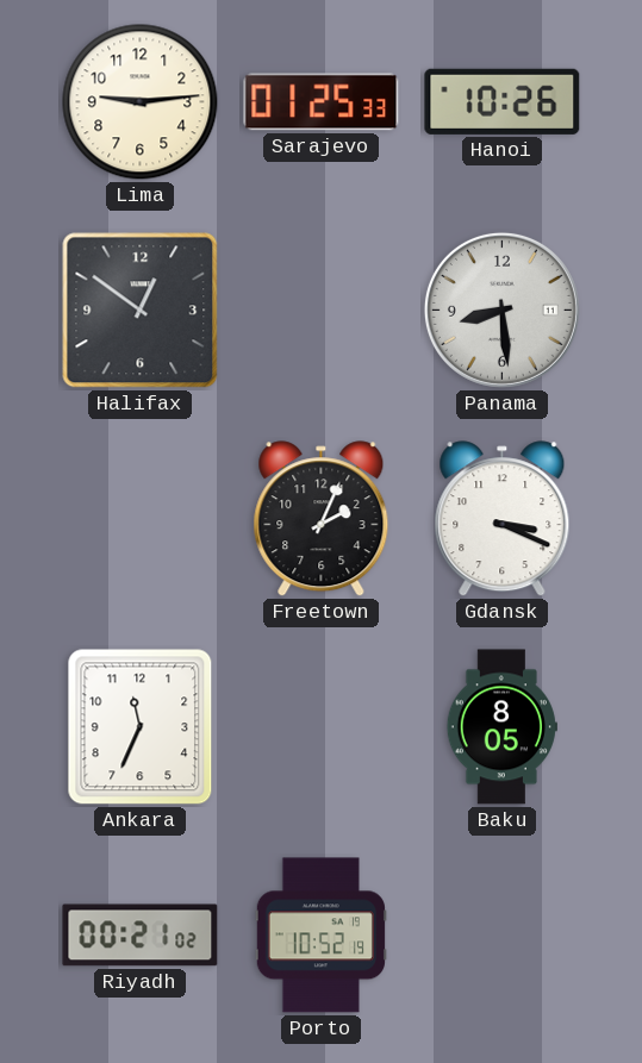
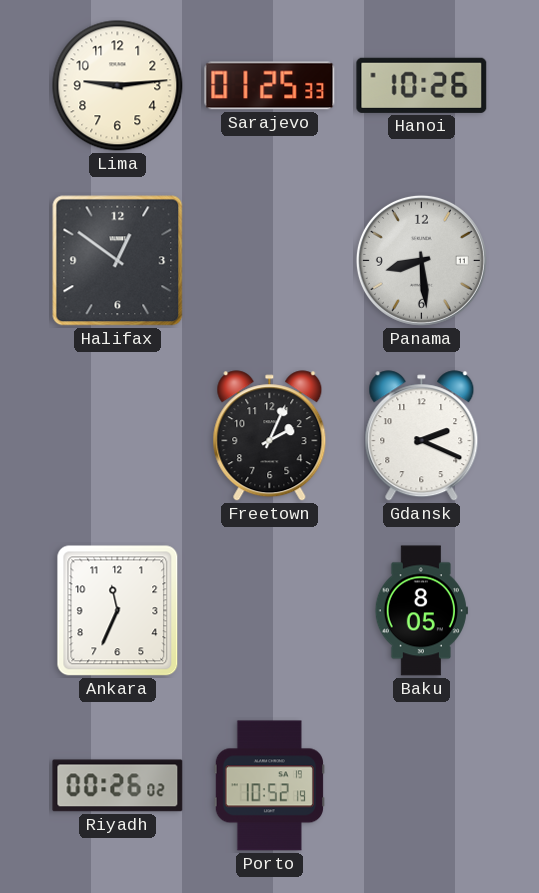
Gdansk: 3:19 -> 2:19
Riyadh: 00:21 -> 00:26
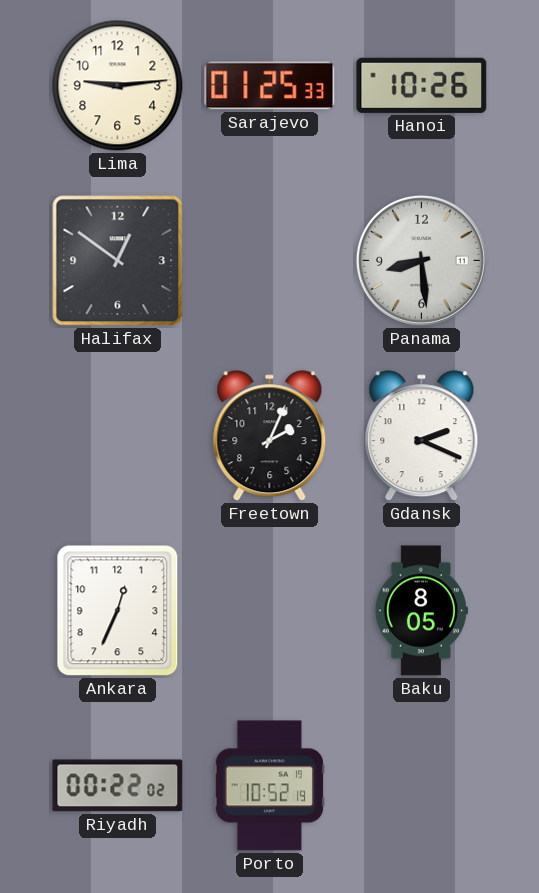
Ankara: 11:34 -> 12:34
Riyadh: 00:26 -> 00:22
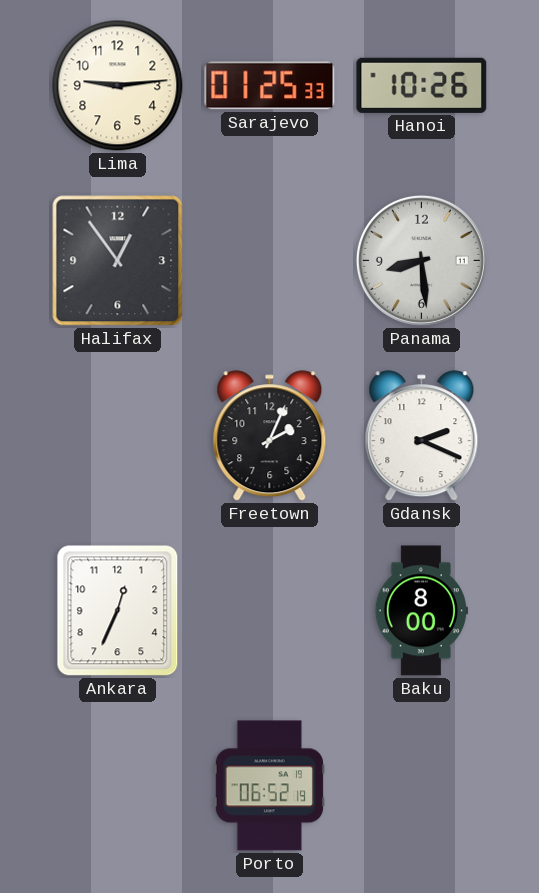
Halifax: 12:51 -> 12:54
Baku: 8:05 -> 8:00
Riyadh: 00:22 -> none
Porto: 10:52 -> 06:52
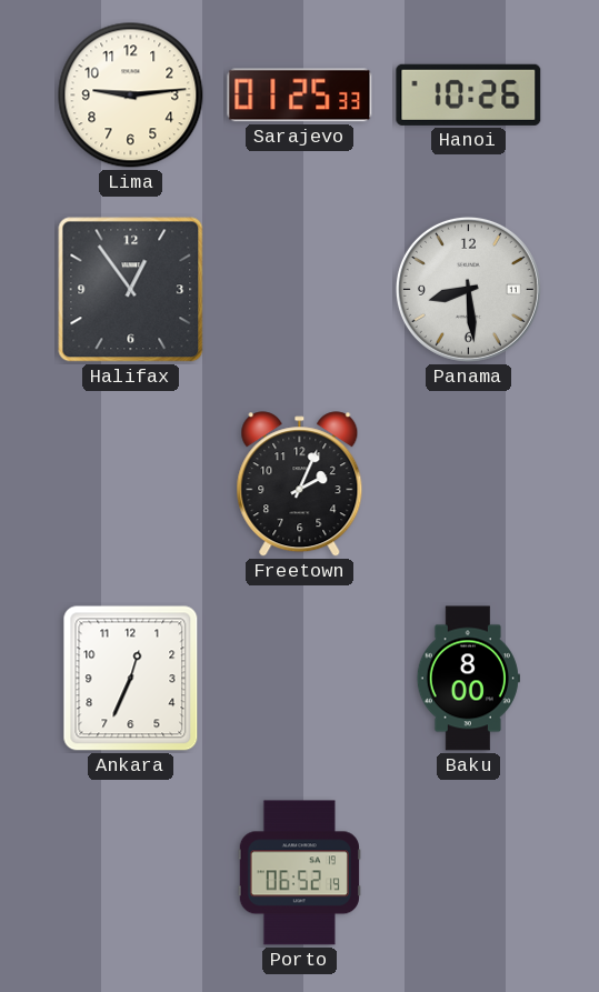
Gdansk: 2:19 -> none
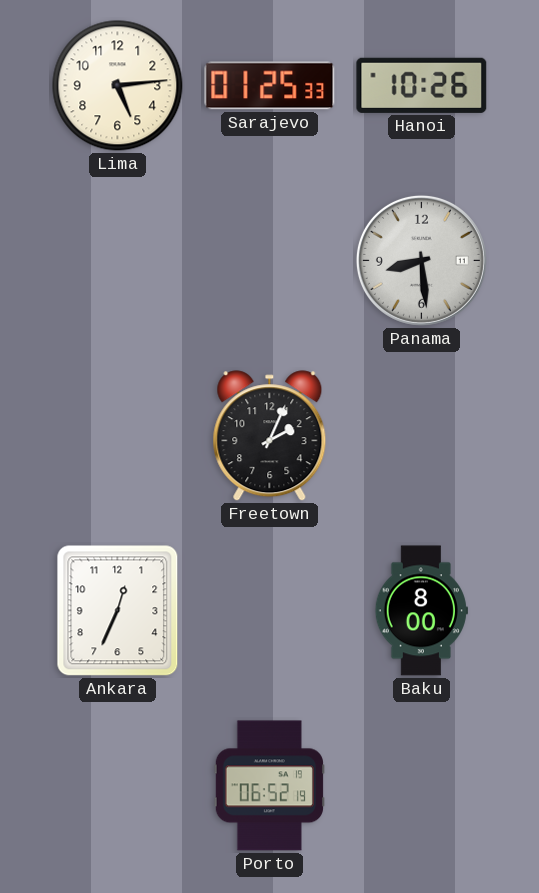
Lima: 9:14 -> 5:14
Halifax: 12:54 -> none
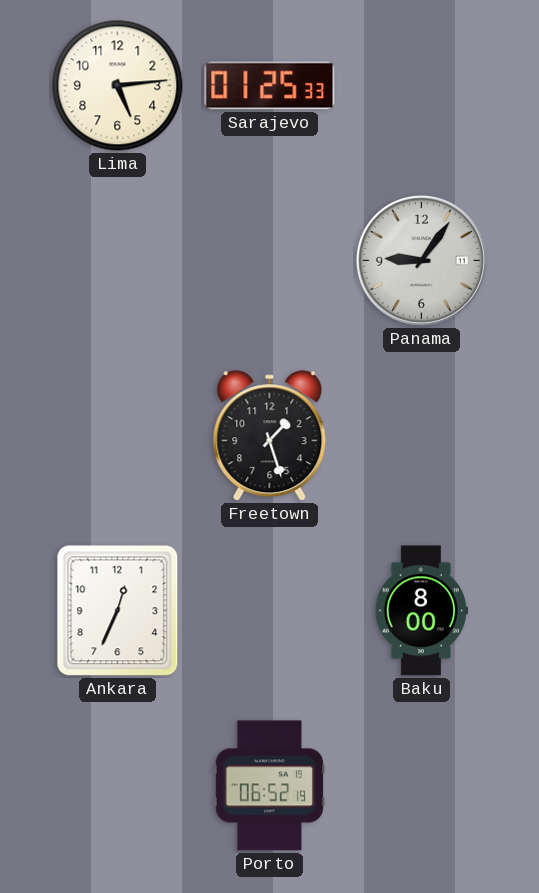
Hanoi: 10:26 -> none
Panama: 8:29 -> 9:06
Freetown: 2:04 -> 1:27
